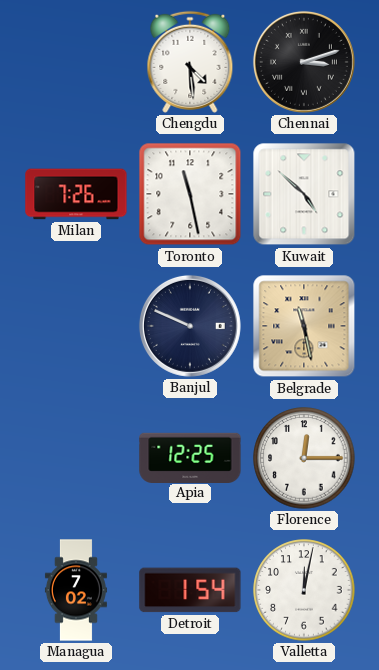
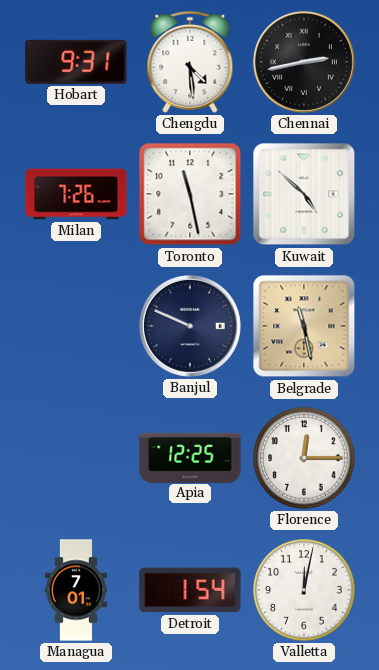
Hobart: none -> 9:31
Chennai: 3:12 -> 2:43
Managua: 7:02 -> 7:01
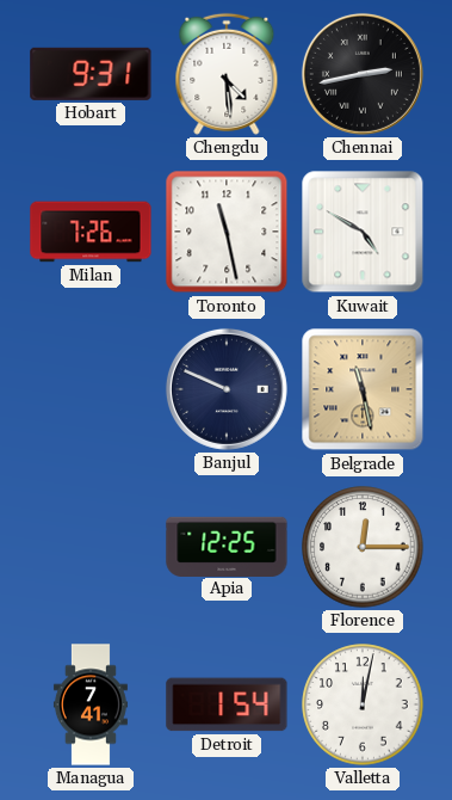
Kuwait: 4:52 -> 4:50
Managua: 7:01 -> 7:41
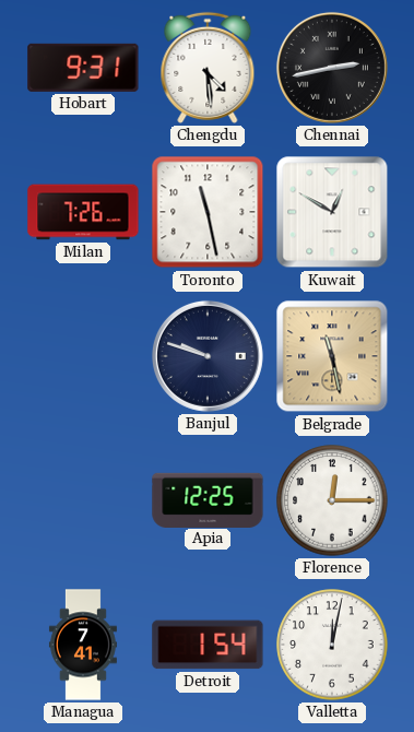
Kuwait: 4:50 -> 12:50
Banjul: 9:49 -> 9:48
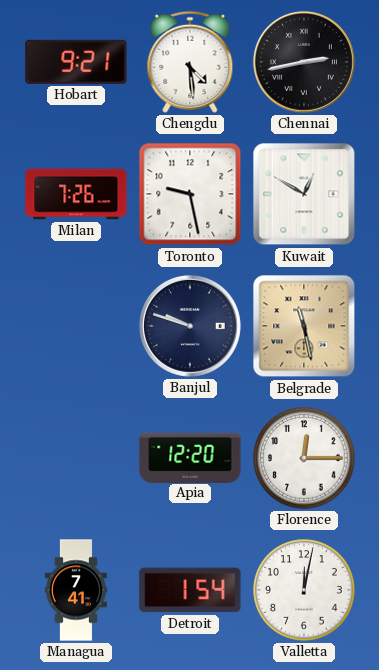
Hobart: 9:31 -> 9:21
Toronto: 11:28 -> 9:28
Apia: 12:25 -> 12:20
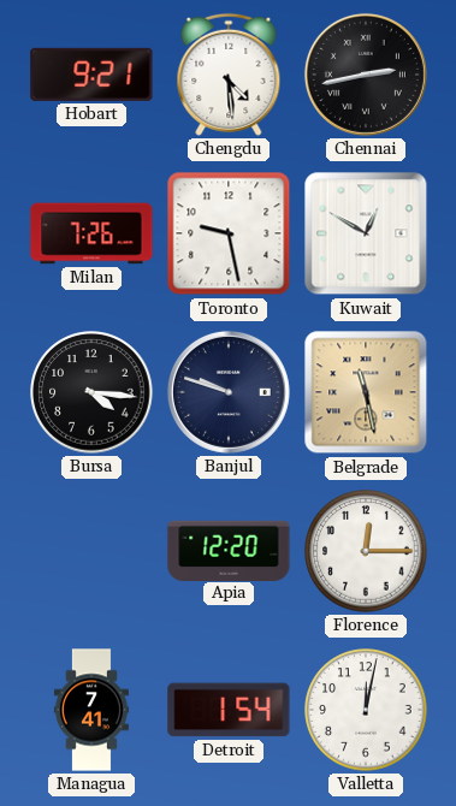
Bursa: none -> 4:16
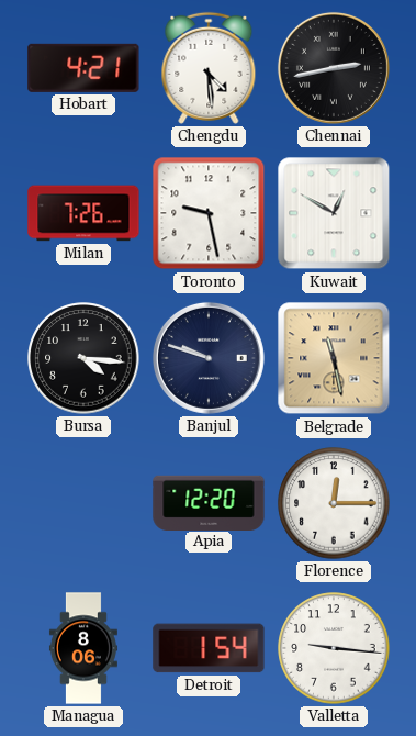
Hobart: 9:21 -> 4:21
Managua: 7:41 -> 8:06
Valletta: 12:02 -> 9:16
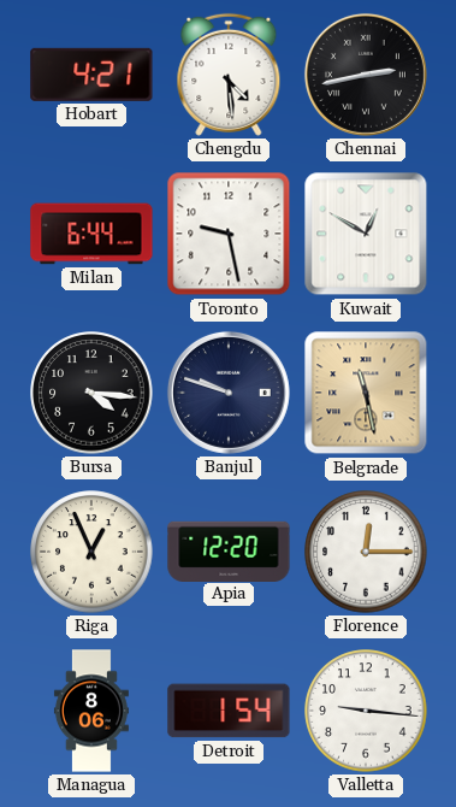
Milan: 7:26 -> 6:44
Riga: none -> 12:56
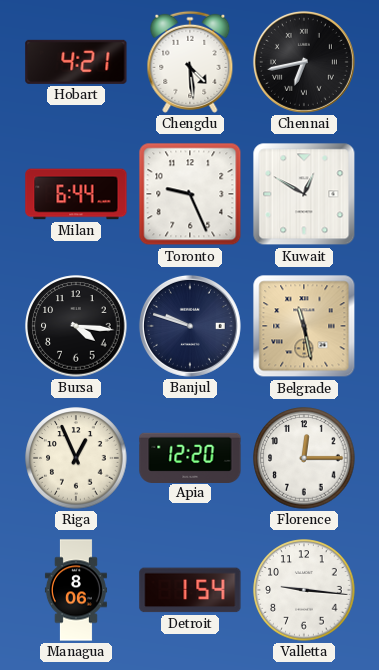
Chennai: 2:43 -> 6:43
Toronto: 9:28 -> 9:26
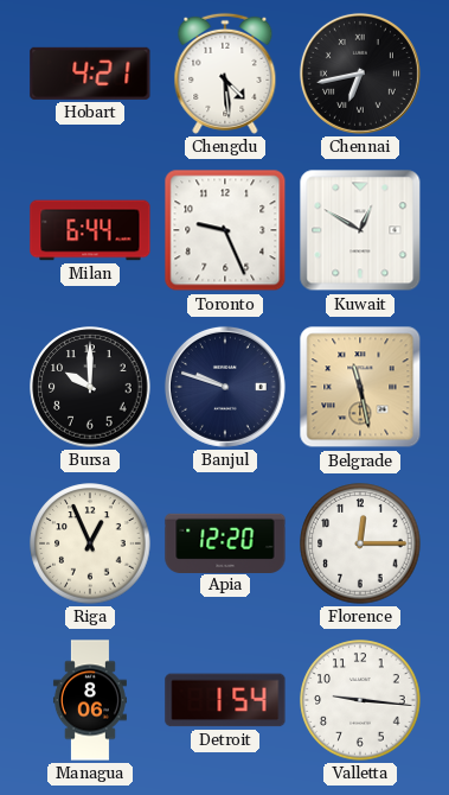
Bursa: 4:16 -> 10:00
